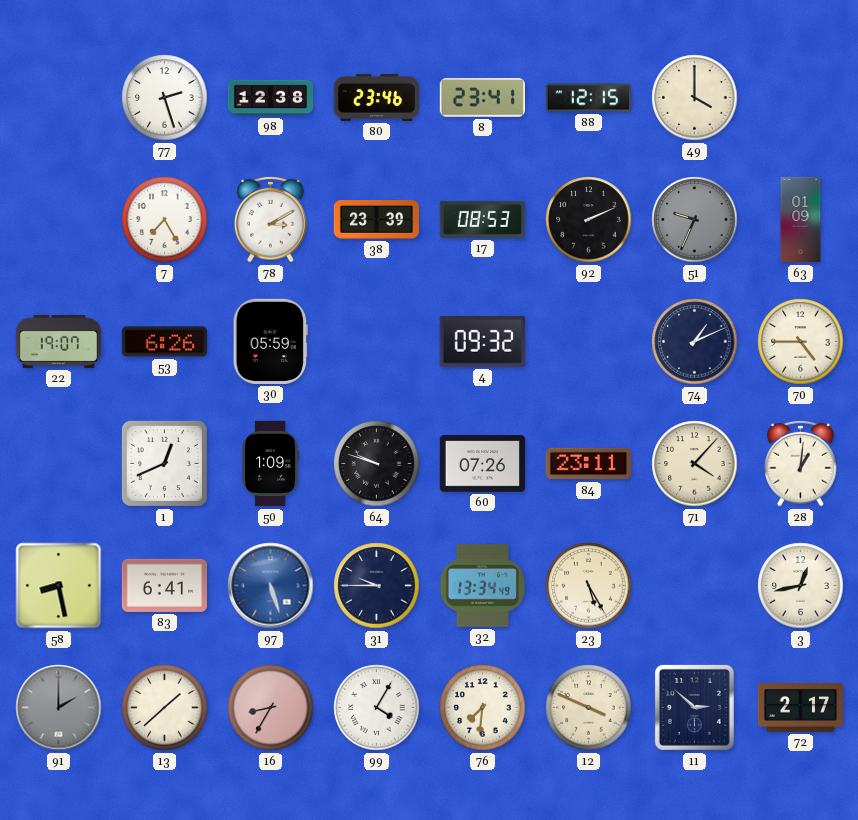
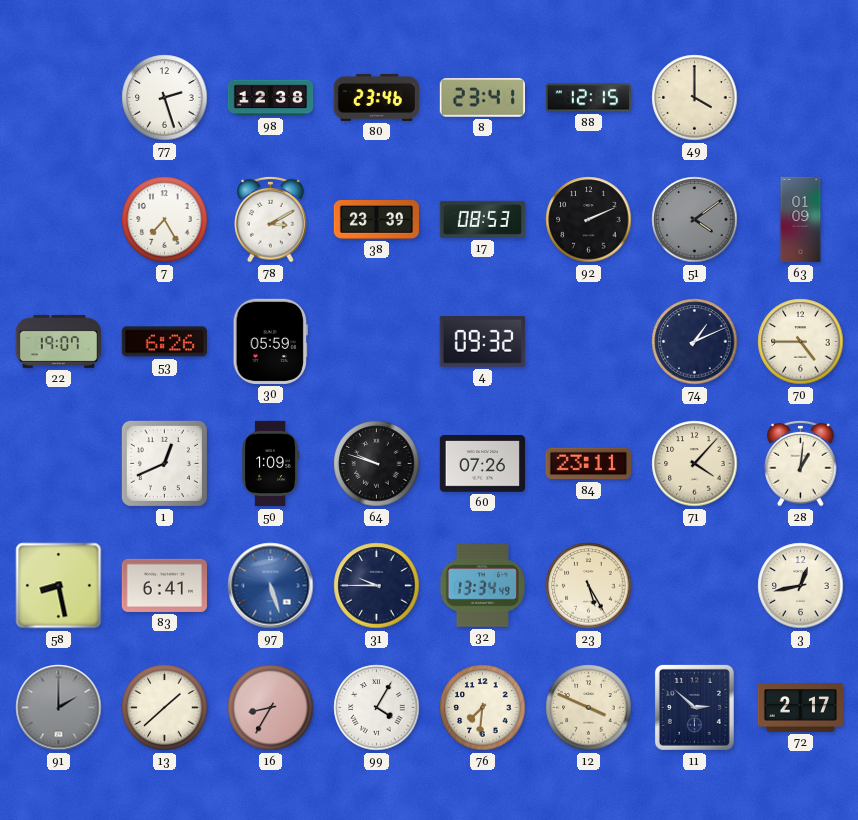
51: 9:34 -> 4:09
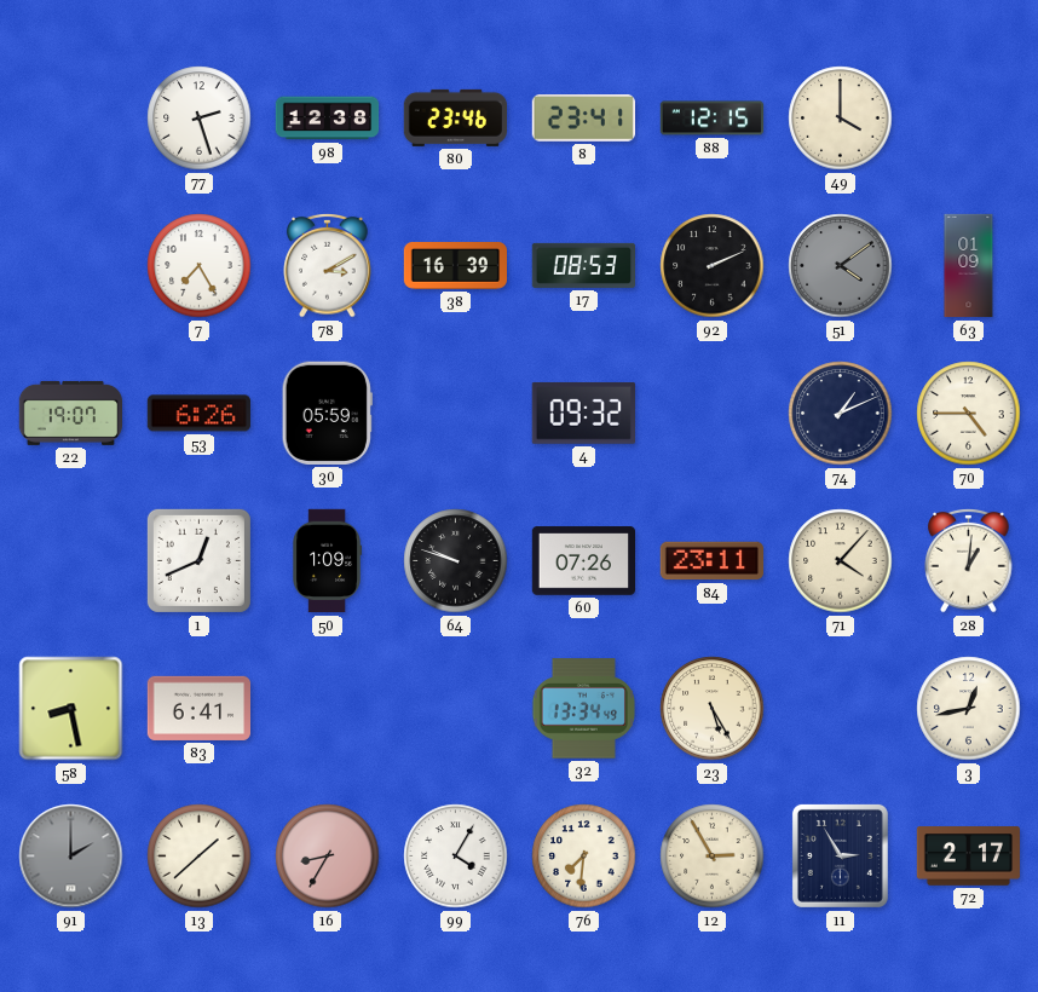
38: 23:39 -> 16:39
97: 5:27 -> none
31: 9:45 -> none
12: 3:49 -> 2:55
11: 2:52 -> 2:55
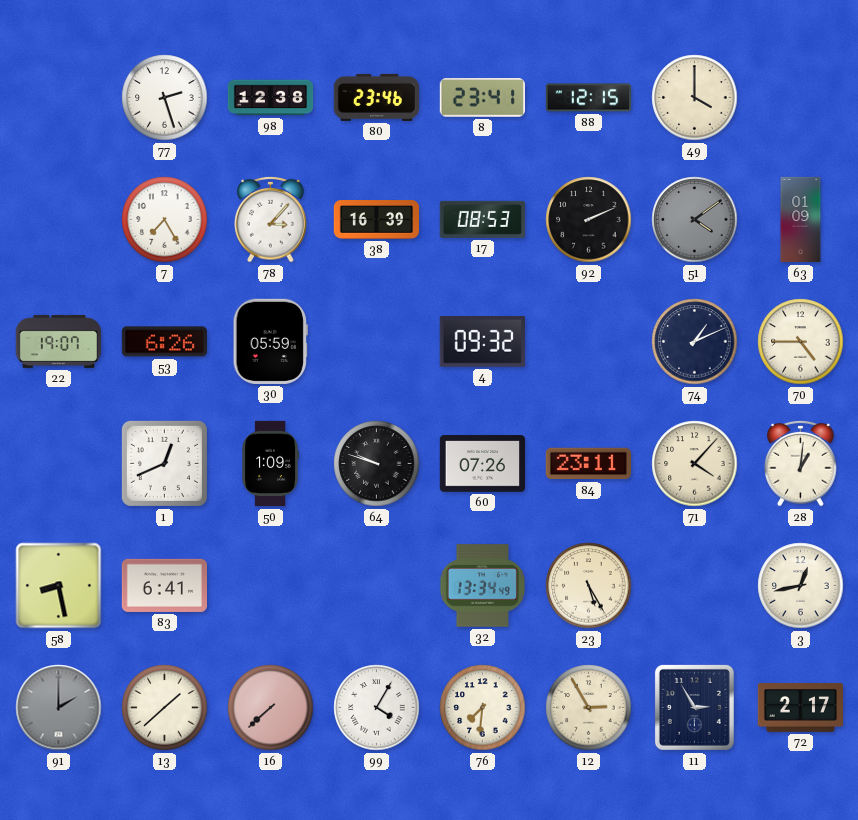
78: 3:10 -> 3:07
16: 8:35 -> 7:38
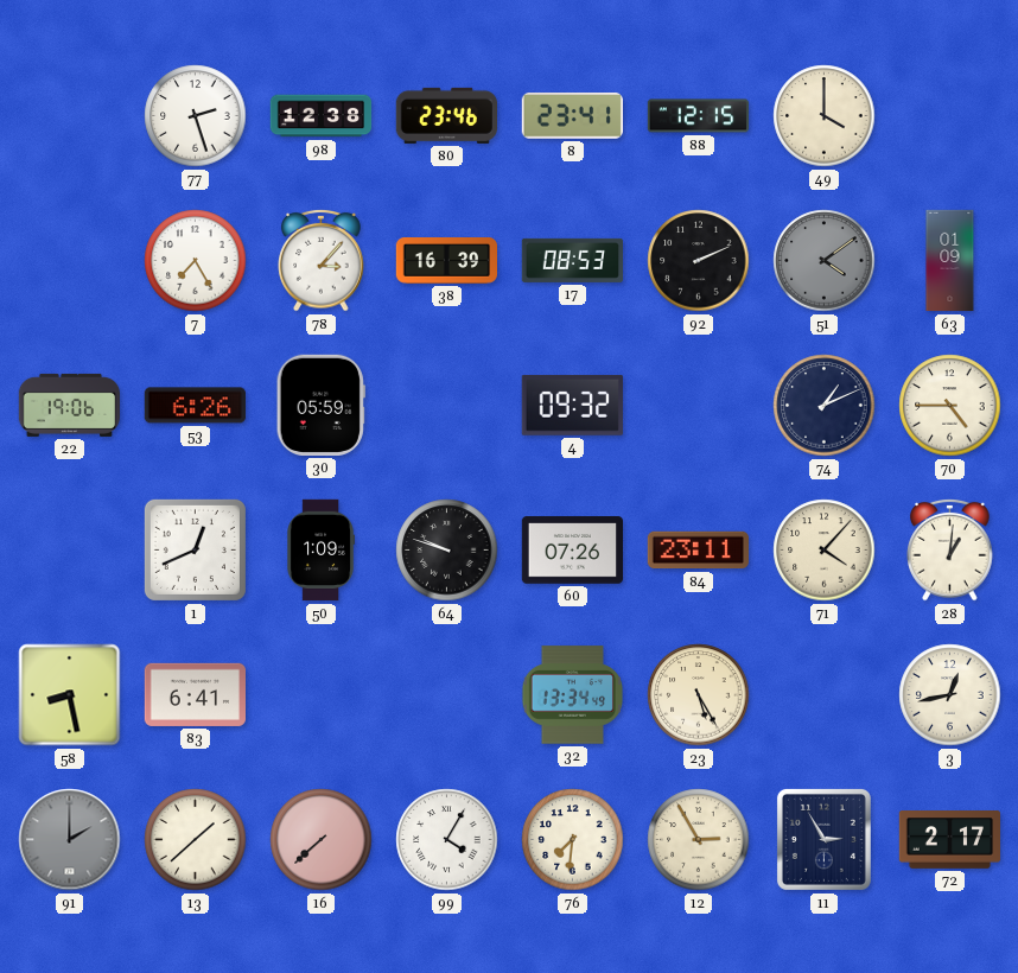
22: 19:07 -> 19:06
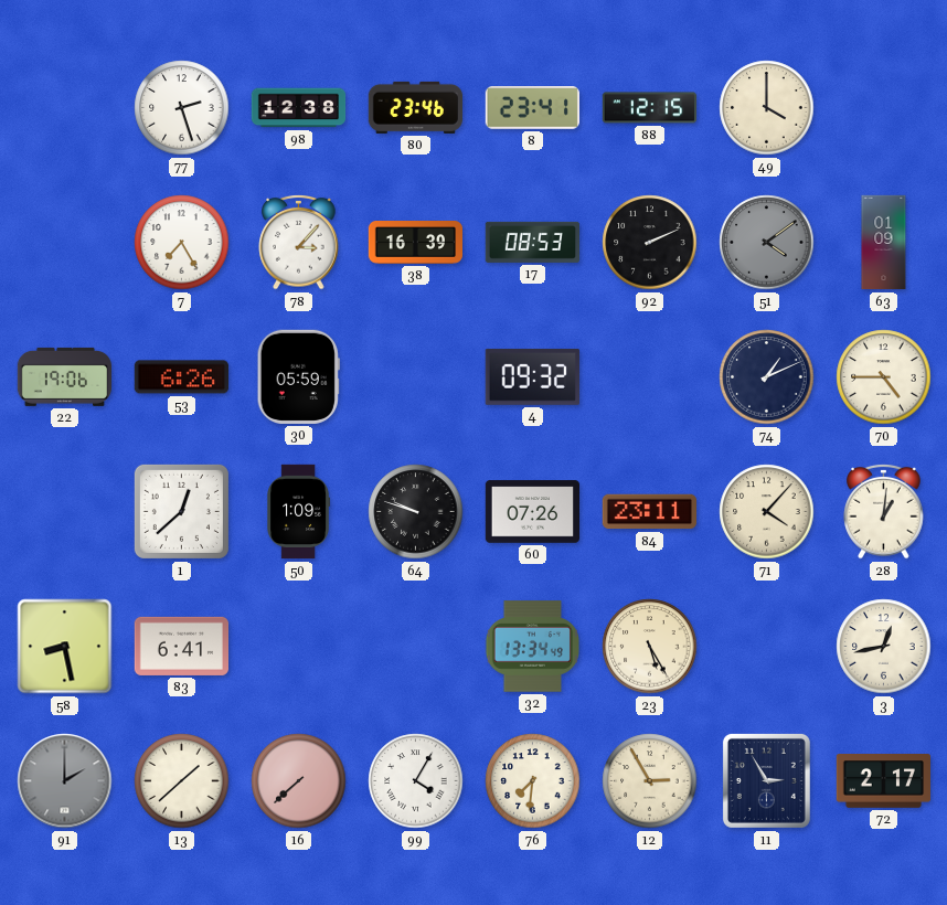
1: 12:41 -> 12:38
